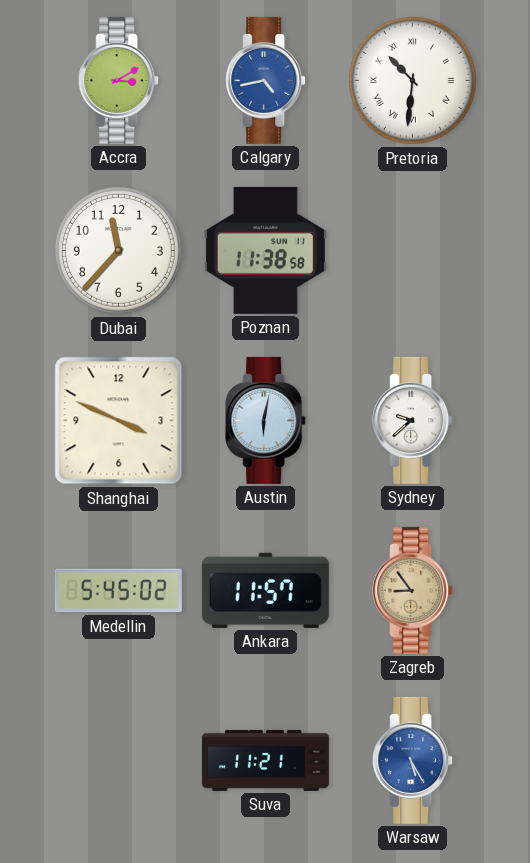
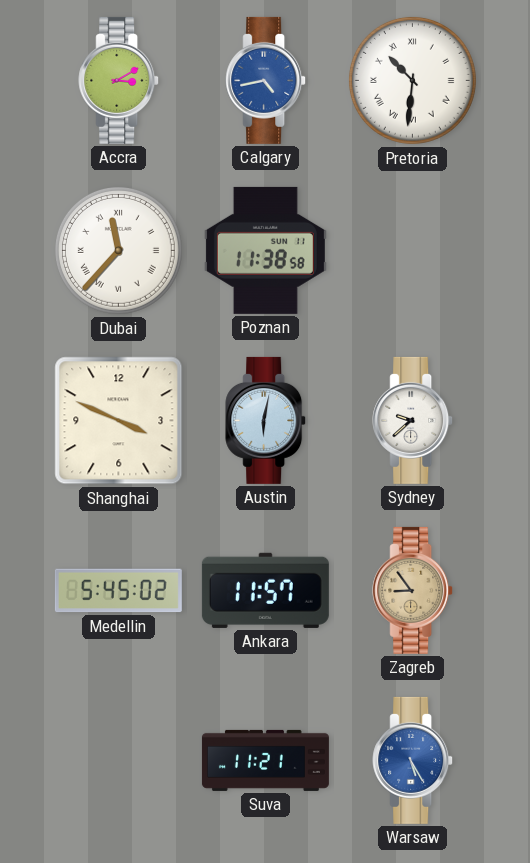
Dubai numerals: Arabic -> Roman
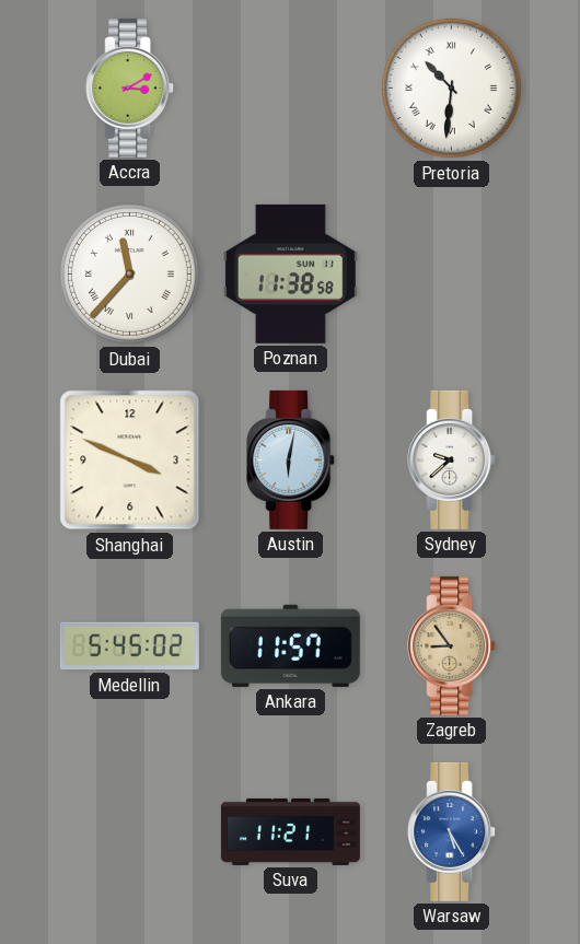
Calgary: 4:43 -> none
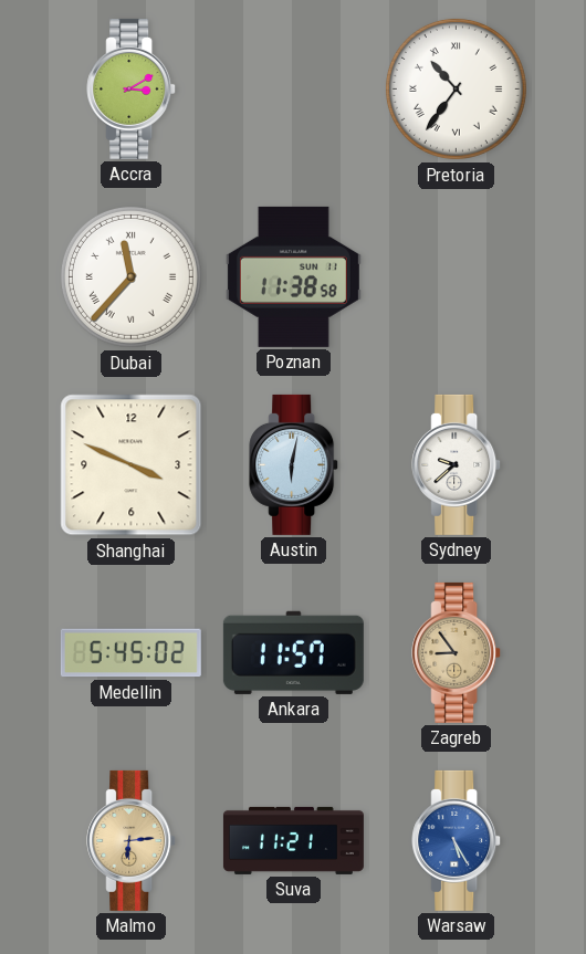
Pretoria: 10:31 -> 10:36
Malmo: none -> 6:14
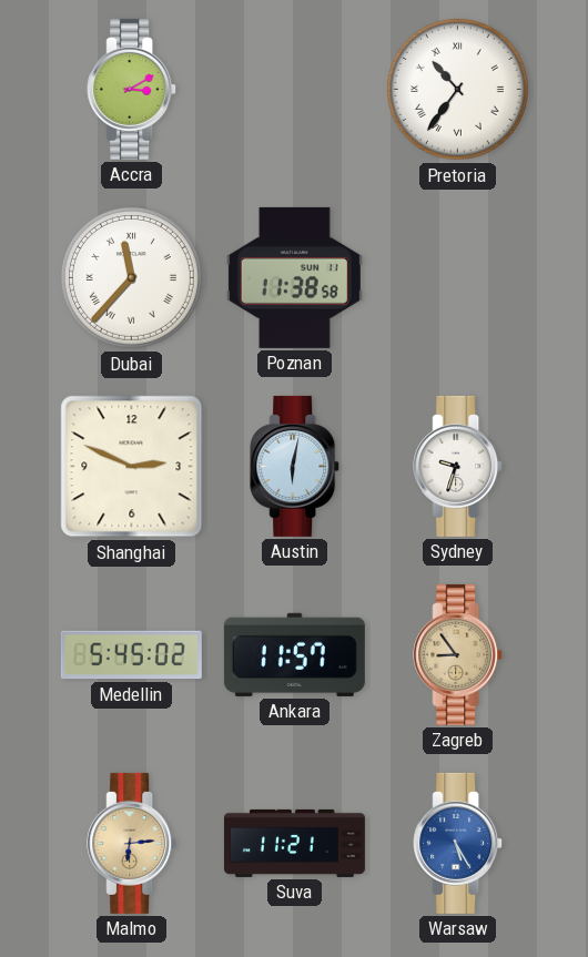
Shanghai: 3:49 -> 2:49
Sydney: 9:38 -> 9:33
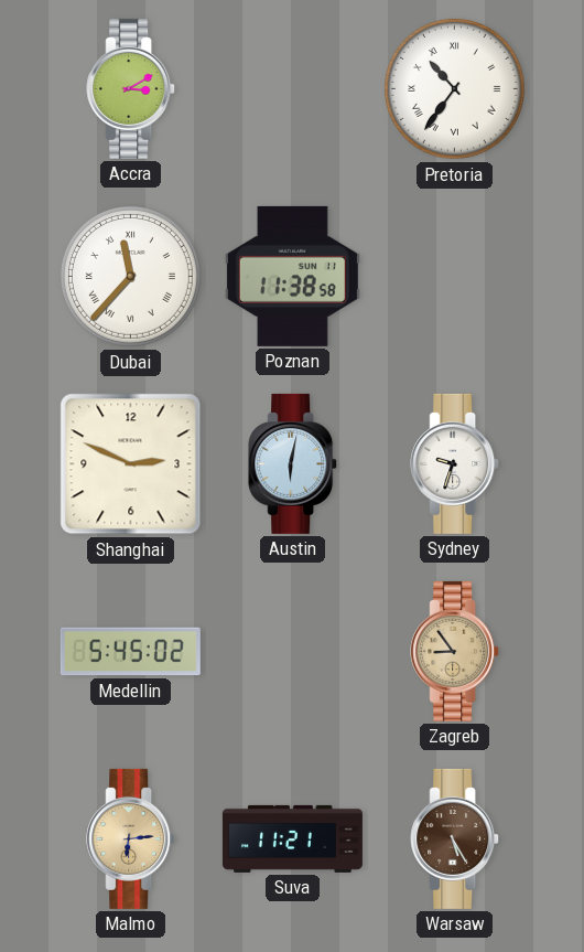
Ankara: 11:57 -> none
Warsaw dial: blue -> brown
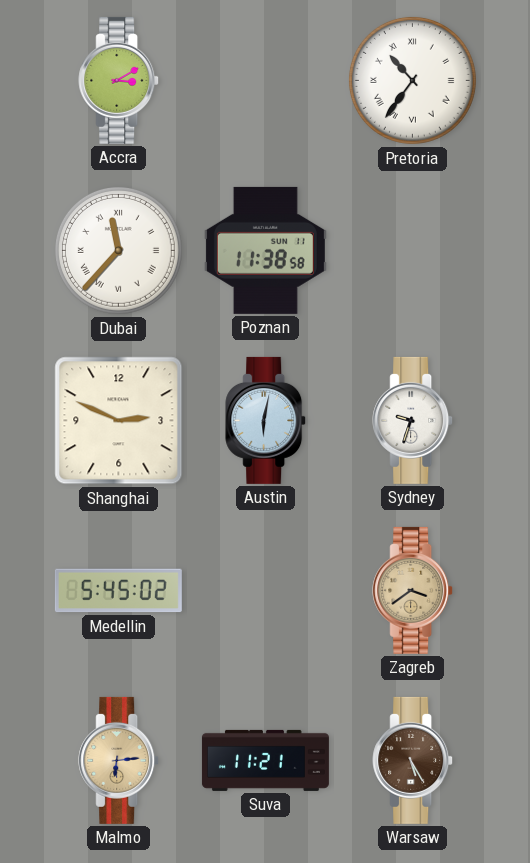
Zagreb: 8:54 -> 3:39
